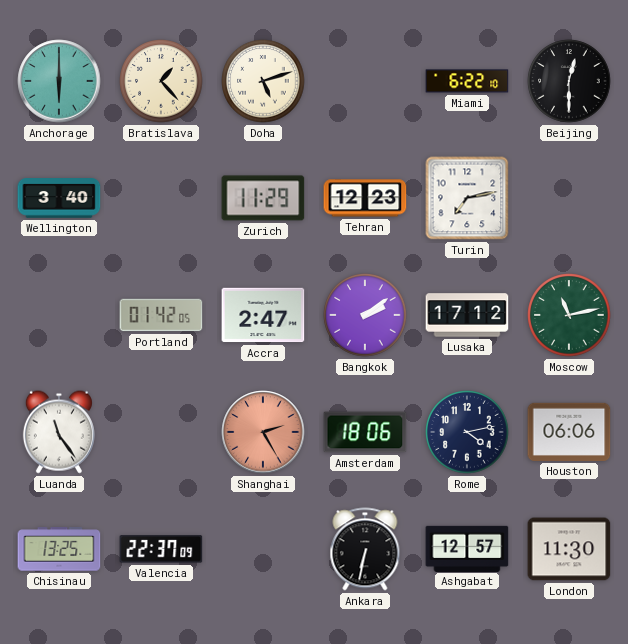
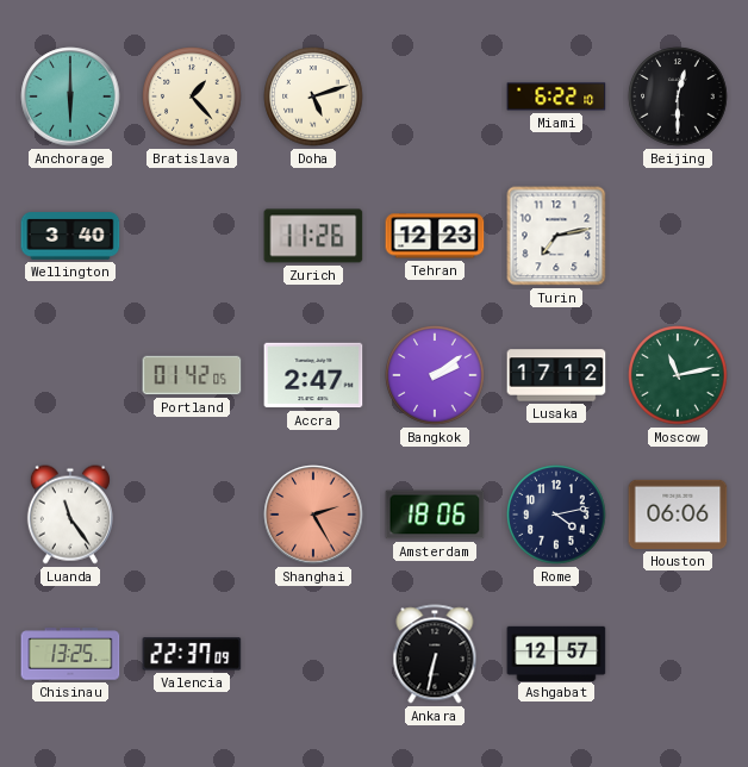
Zurich: 11:29 -> 11:26
London: 11:30 -> none
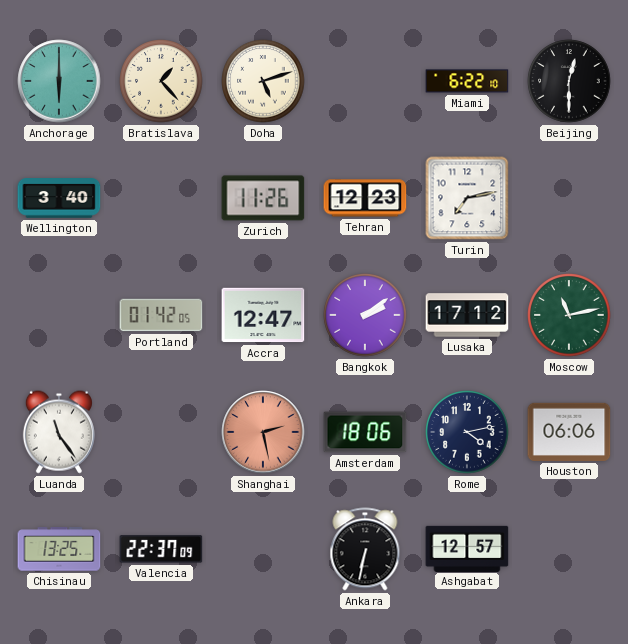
Accra: 2:47 -> 12:47
Shanghai: 2:25 -> 2:28
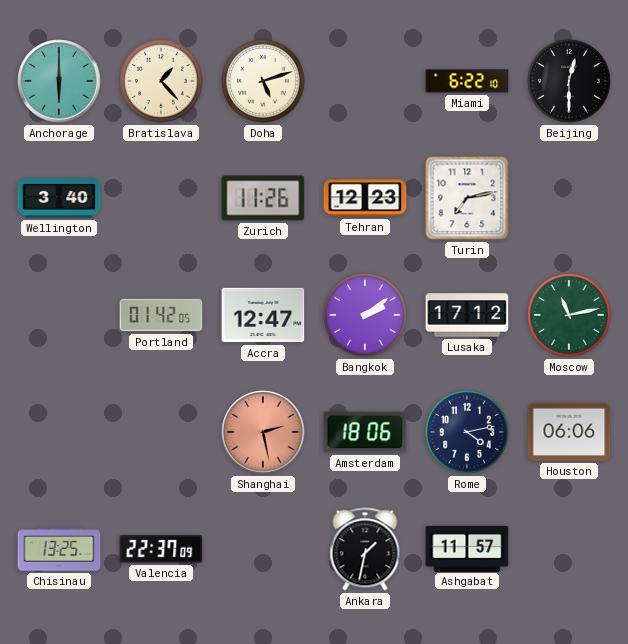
Luanda: 11:24 -> none
Ankara: 6:32 -> 1:32
Ashgabat: 12:57 -> 11:57
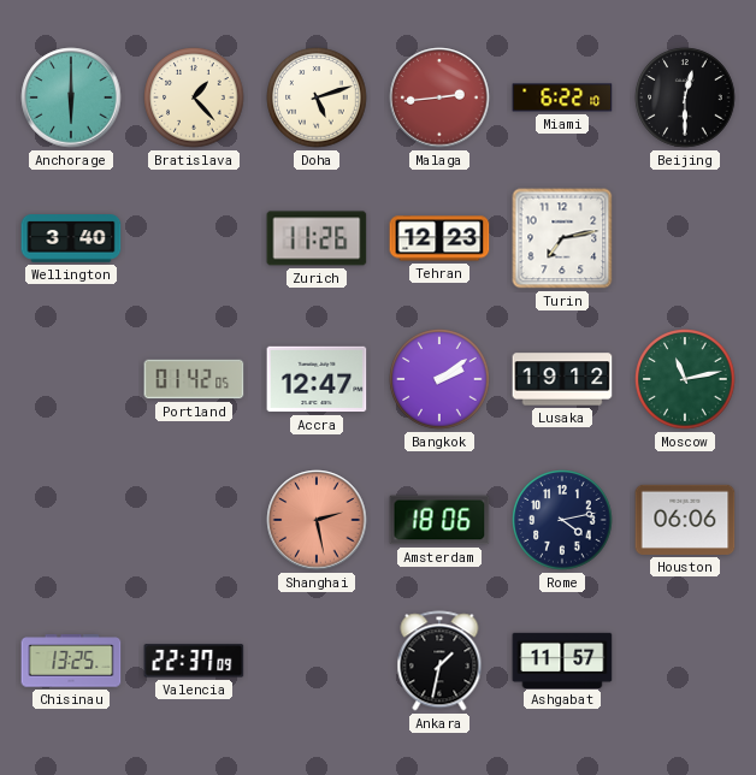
Malaga: none -> 2:44
Lusaka: 17:12 -> 19:12
